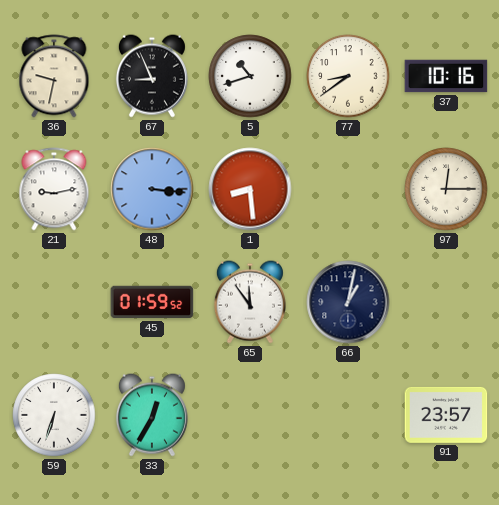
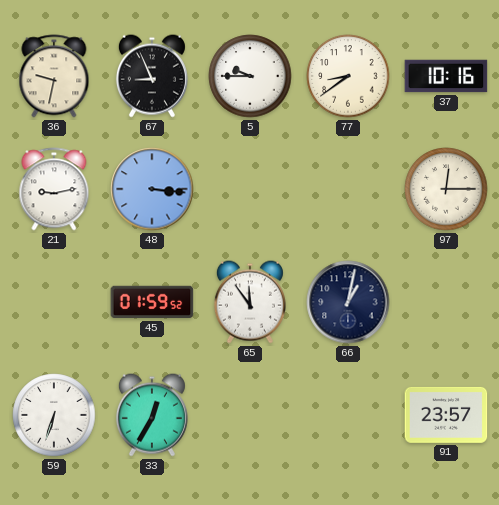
5: 10:42 -> 9:45
1: 8:29 -> none
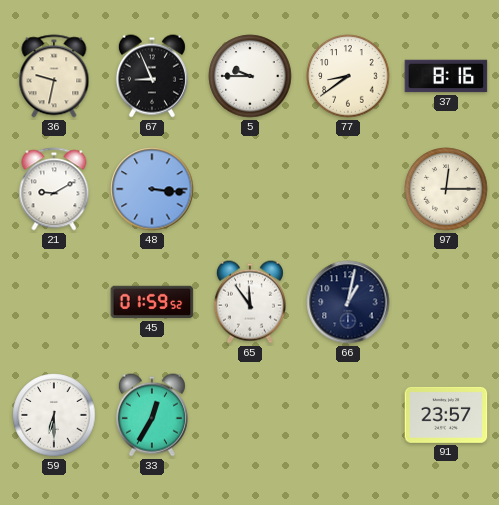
37: 10:16 -> 8:16
21: 9:13 -> 9:10
59: 6:33 -> 6:30
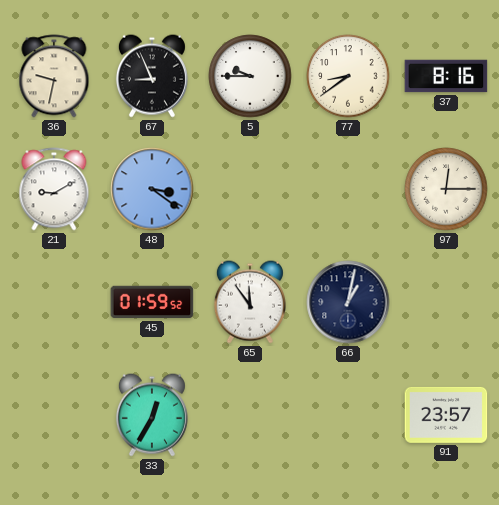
48: 3:16 -> 3:21
59: 6:30 -> none
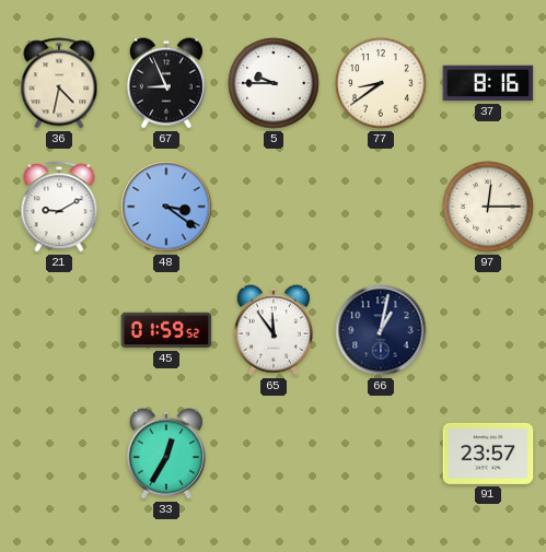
36: 9:32 -> 4:32
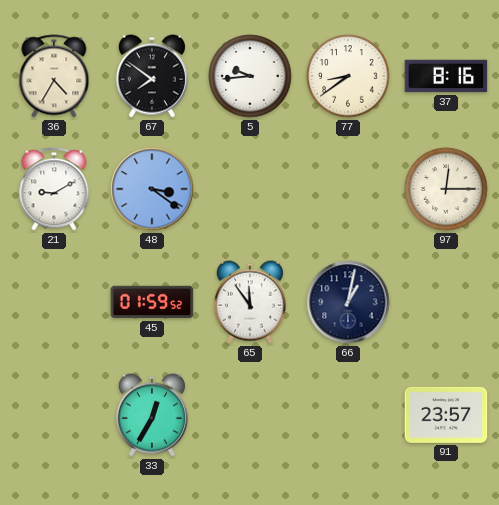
36: 4:32 -> 4:35
67: 8:56 -> 7:51
5: 9:45 -> 9:44
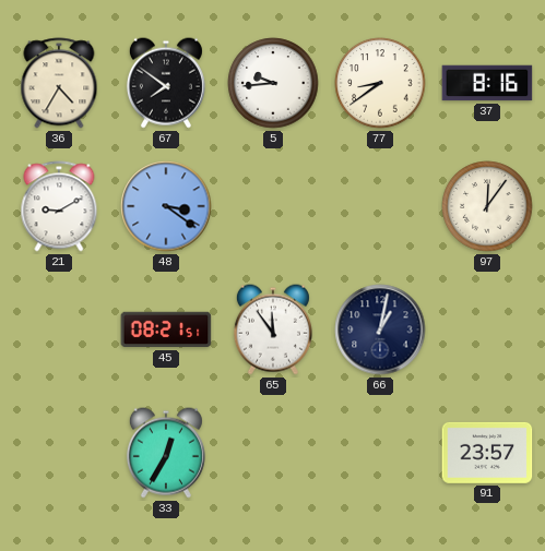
97: 12:15 -> 12:06
45: 01:59 -> 08:21
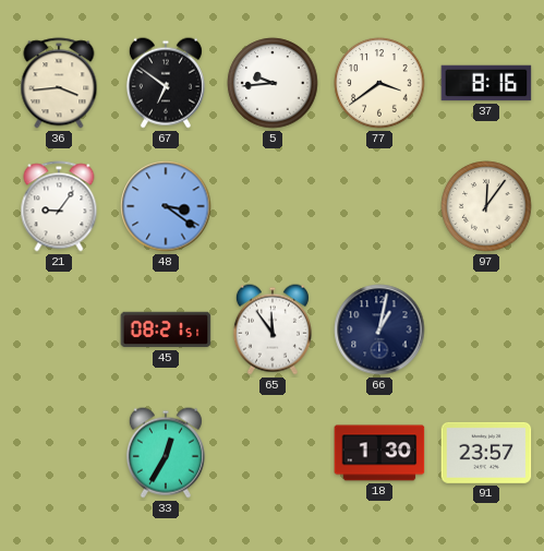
36: 4:35 -> 3:44
67: 7:51 -> 6:51
77: 8:39 -> 3:39
21: 9:10 -> 9:06
18: none -> 1:30
